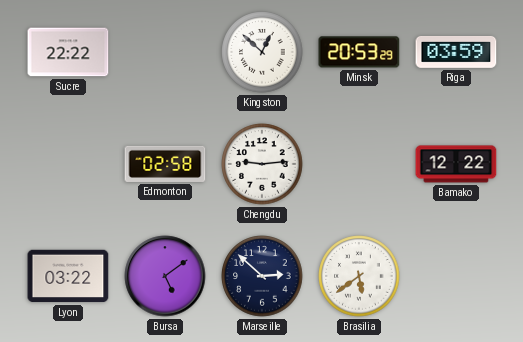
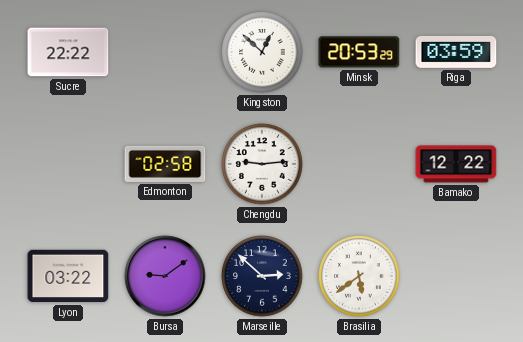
Bursa: 5:09 -> 9:09
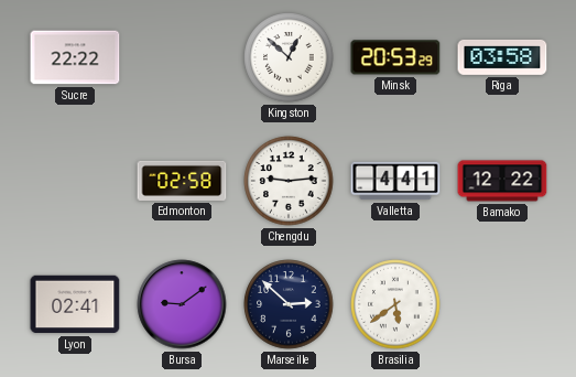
Riga: 03:59 -> 03:58
Valletta: none -> 4:41
Lyon: 03:22 -> 02:41
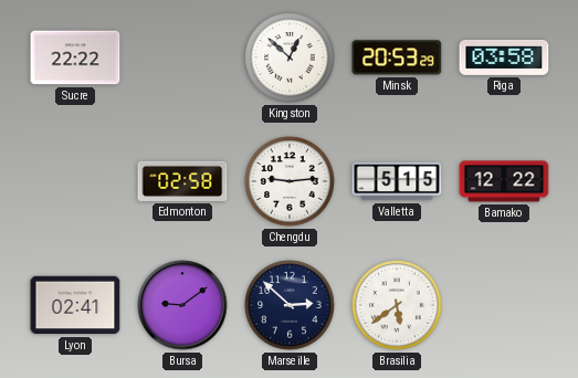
Valletta: 4:41 -> 5:15
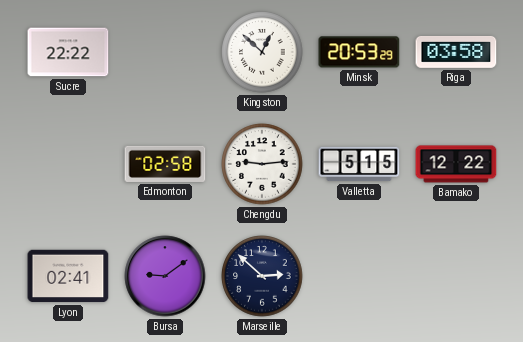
Brasilia: 5:39 -> none
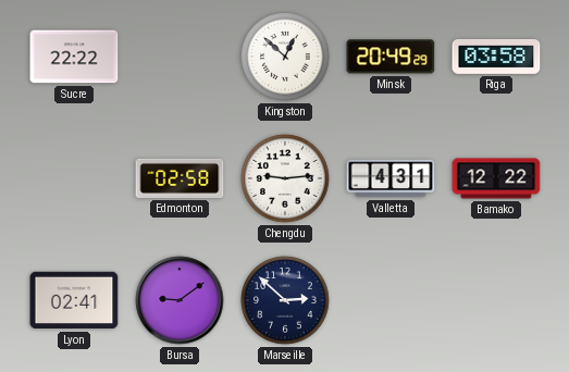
Minsk: 20:53 -> 20:49
Valletta: 5:15 -> 4:31
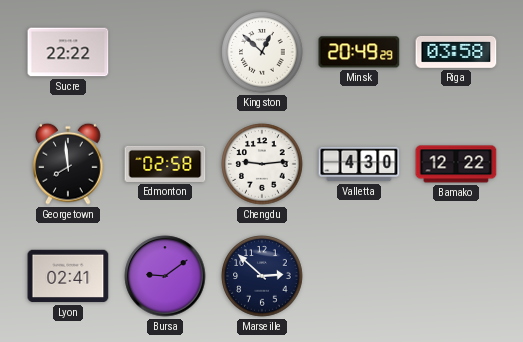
Georgetown: none -> 7:59
Valletta: 4:31 -> 4:30
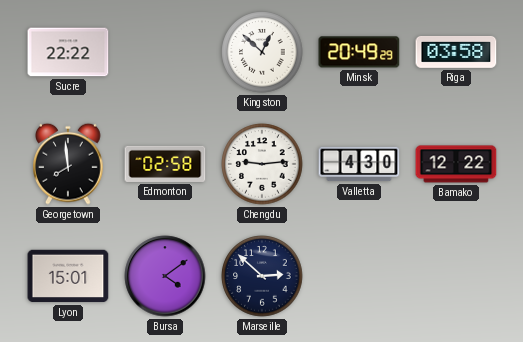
Lyon: 02:41 -> 15:01
Bursa: 9:09 -> 4:09
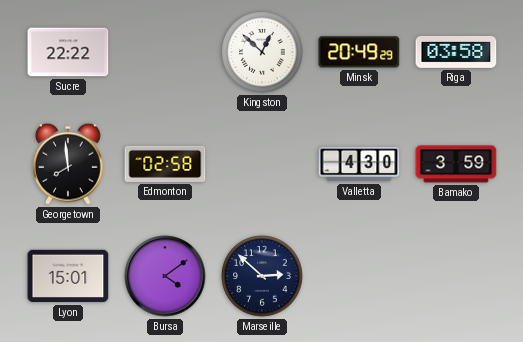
Chengdu: 9:14 -> none
Bamako: 12:22 -> 3:59
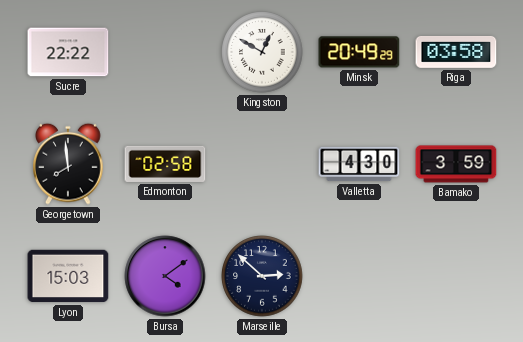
Kingston: 12:52 -> 12:50
Lyon: 15:01 -> 15:03
